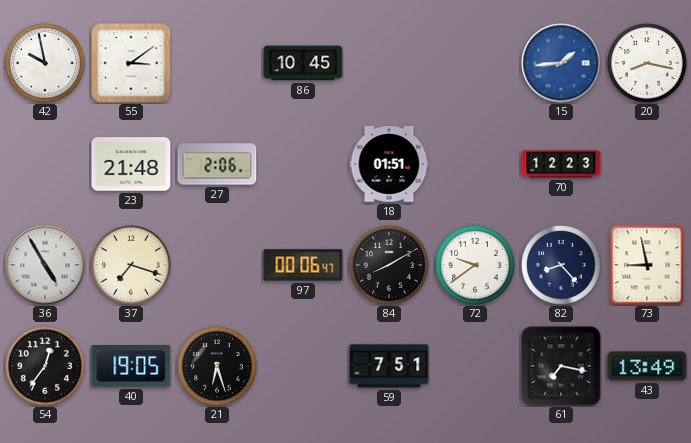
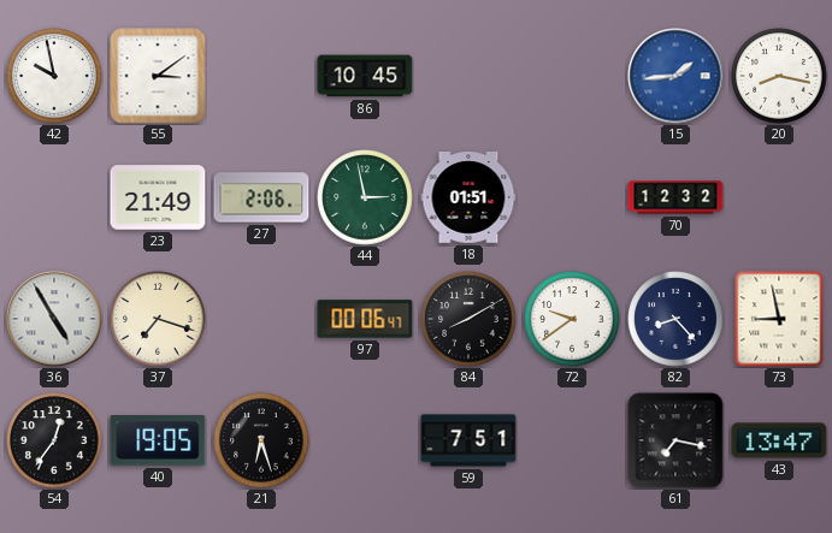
23: 21:48 -> 21:49
44: none -> 2:58
70: 12:23 -> 12:32
43: 13:49 -> 13:47
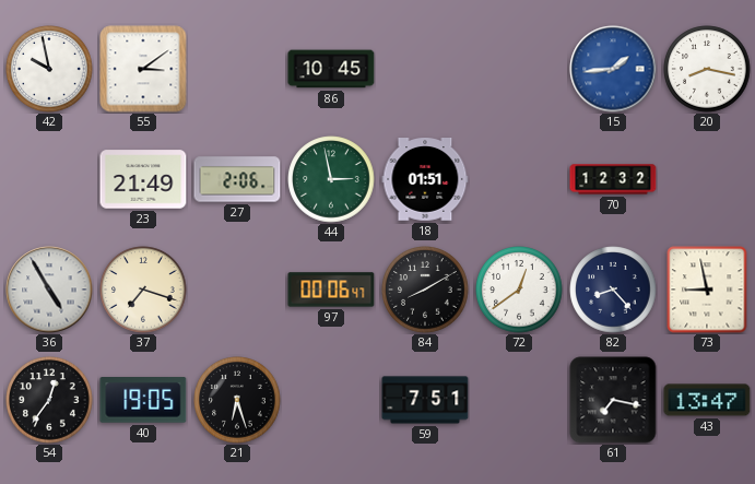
72: 9:39 -> 12:39
